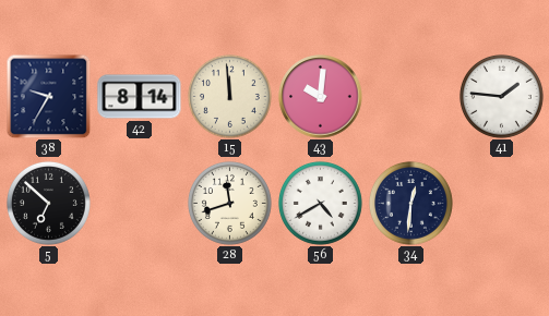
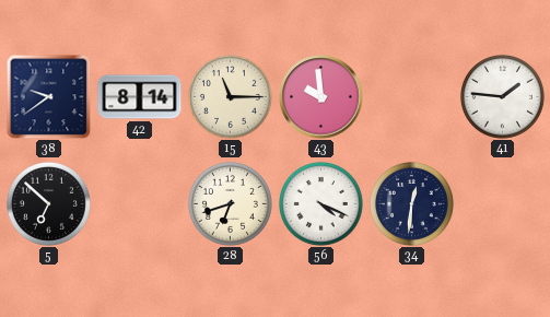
38: 9:35 -> 9:39
15: 11:59 -> 11:15
43: 10:01 -> 9:59
28: 11:42 -> 6:42
56: 4:40 -> 4:19
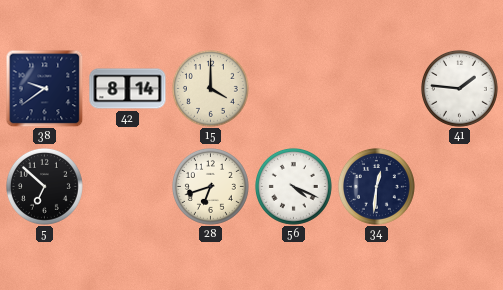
15: 11:15 -> 4:00
43: 9:59 -> none
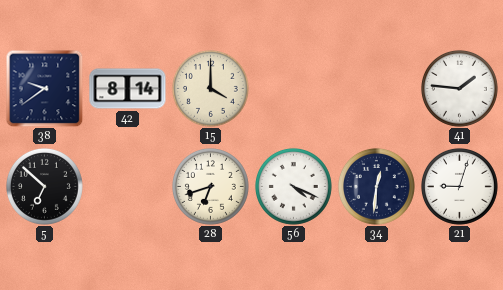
21: none -> 9:03
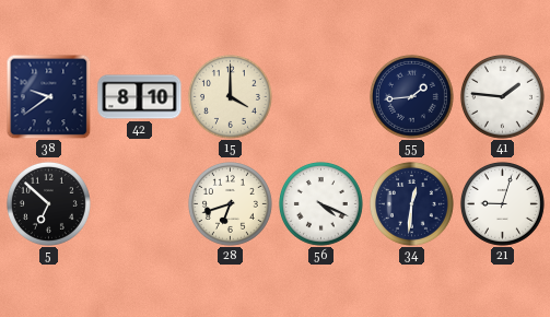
42: 8:14 -> 8:10
55: none -> 1:44
